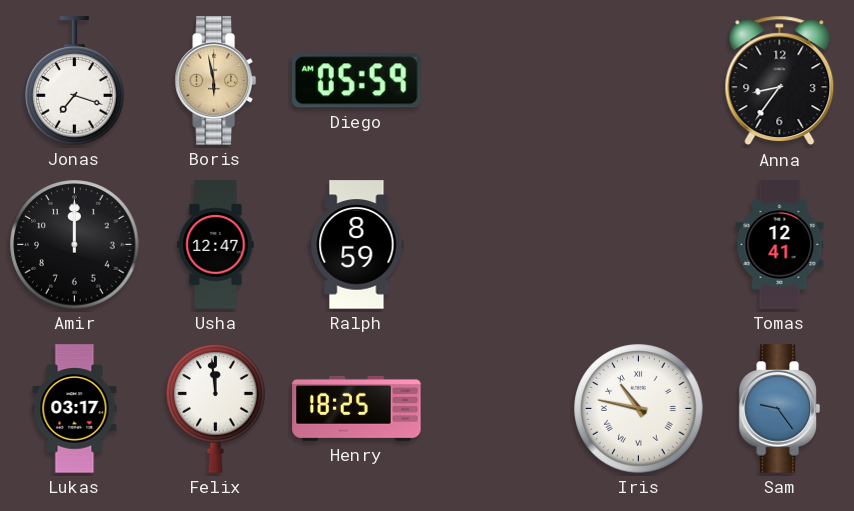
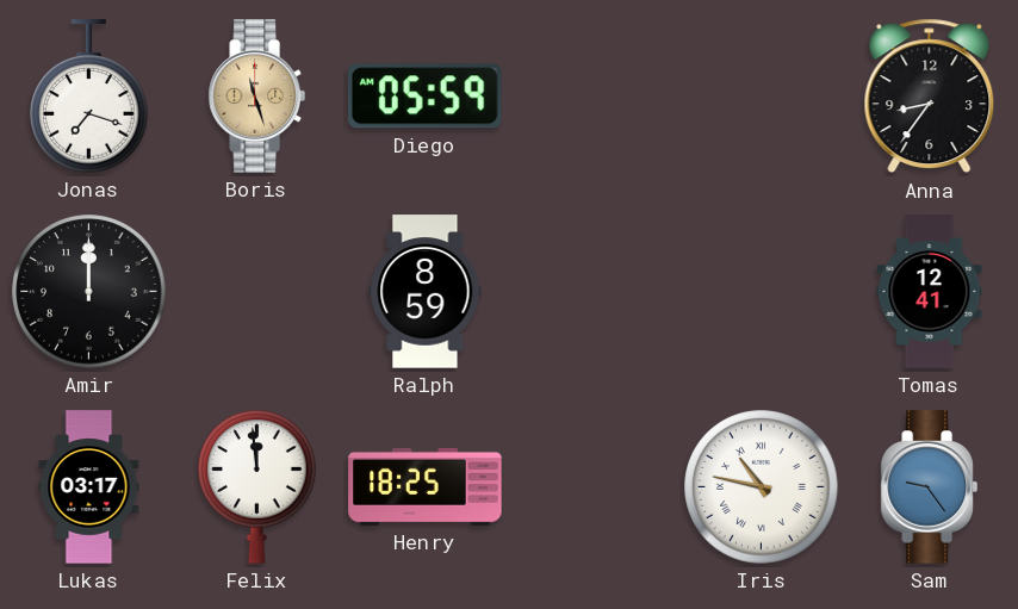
Boris: 5:58 -> 11:27
Usha: 12:47 -> none
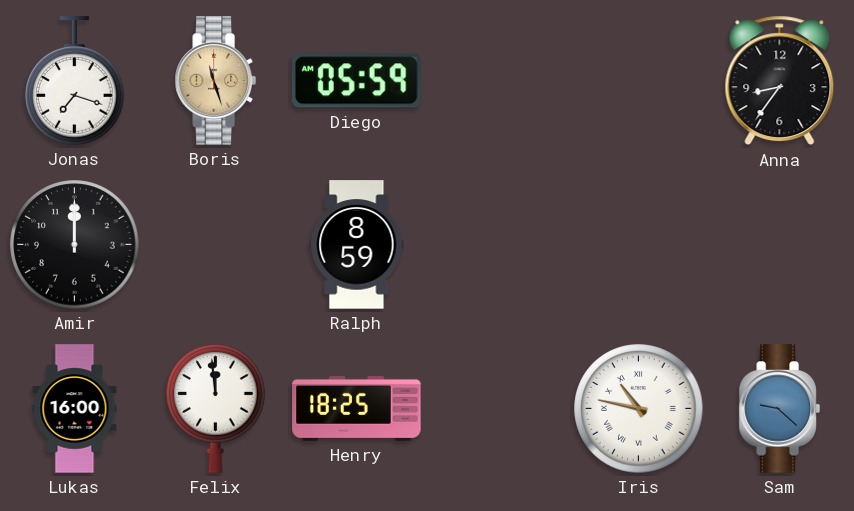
Tomas: 12:41 -> none
Lukas: 03:17 -> 16:00
Sam: 9:24 -> 9:22
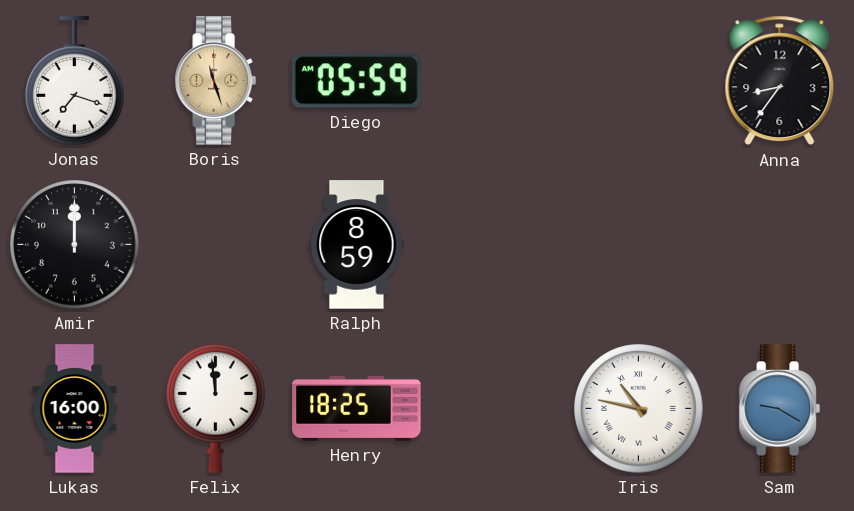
Sam: 9:22 -> 9:20
